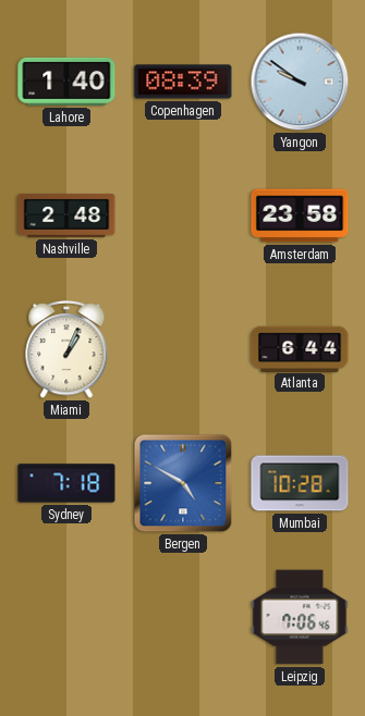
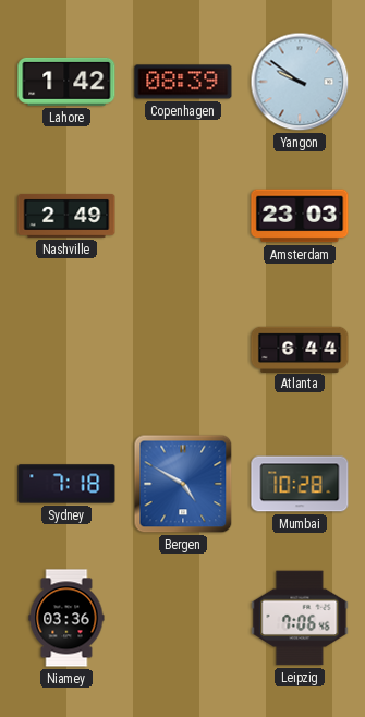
Lahore: 1:40 -> 1:42
Nashville: 2:48 -> 2:49
Amsterdam: 23:58 -> 23:03
Miami: 1:04 -> none
Niamey: none -> 03:36
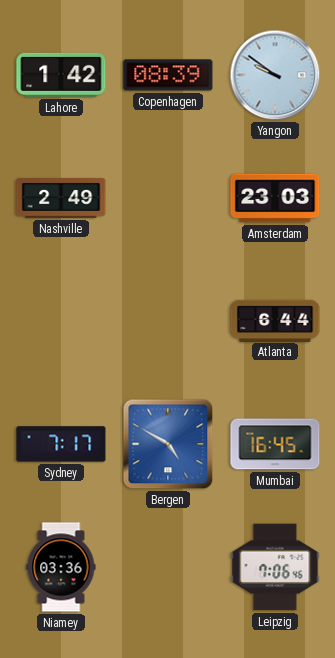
Sydney: 7:18 -> 7:17
Mumbai: 10:28 -> 16:45
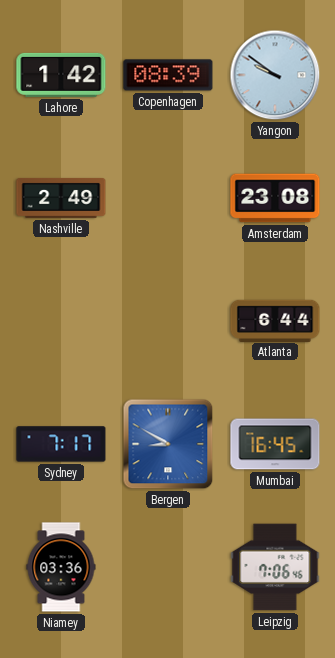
Amsterdam: 23:03 -> 23:08
Bergen: 4:50 -> 8:50
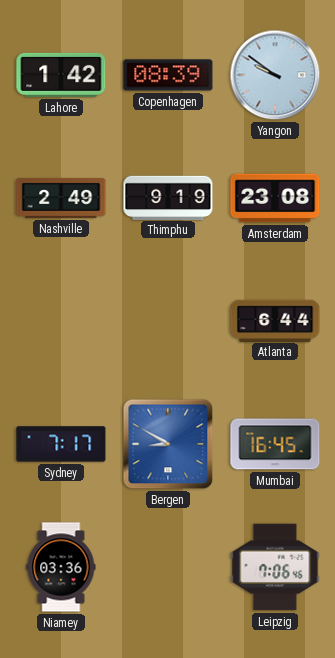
Thimphu: none -> 9:19
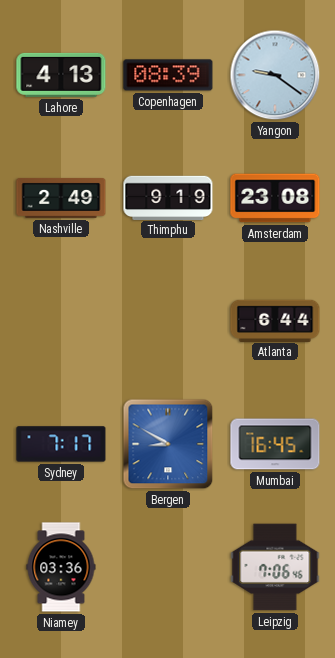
Lahore: 1:42 -> 4:13
Yangon: 9:51 -> 9:21
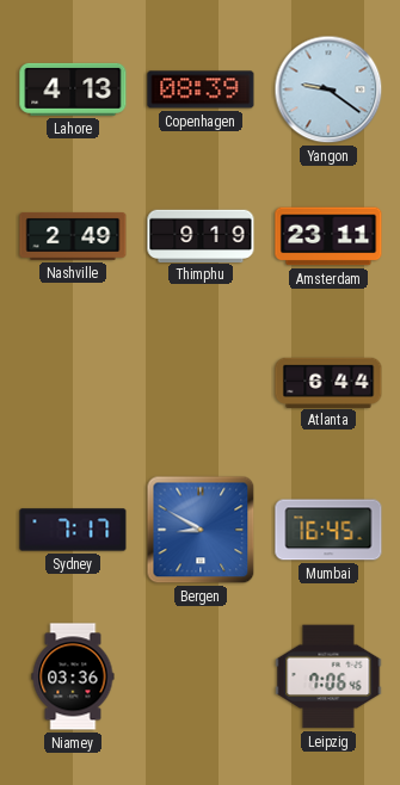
Amsterdam: 23:08 -> 23:11
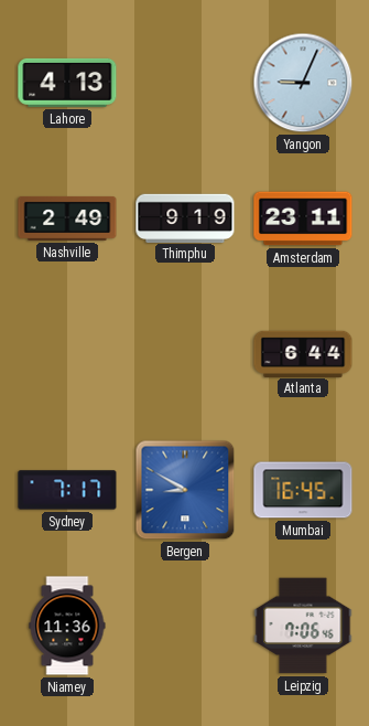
Copenhagen: 08:39 -> none
Yangon: 9:21 -> 9:04
Niamey: 03:36 -> 11:36
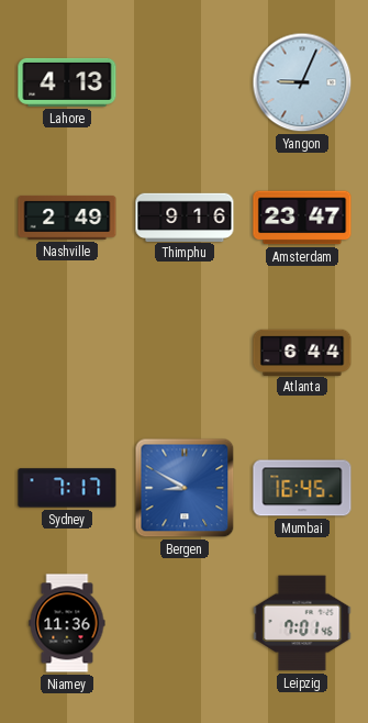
Thimphu: 9:19 -> 9:16
Amsterdam: 23:11 -> 23:47
Leipzig: 7:06 -> 7:01
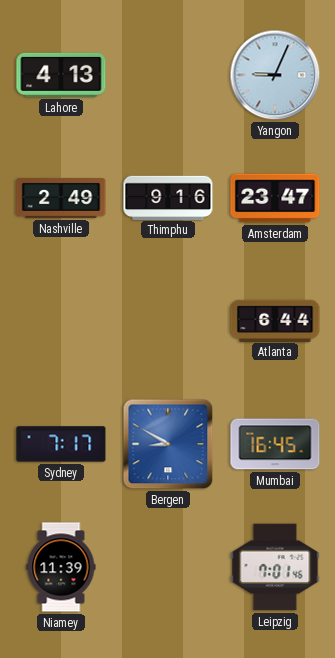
Niamey: 11:36 -> 11:39
